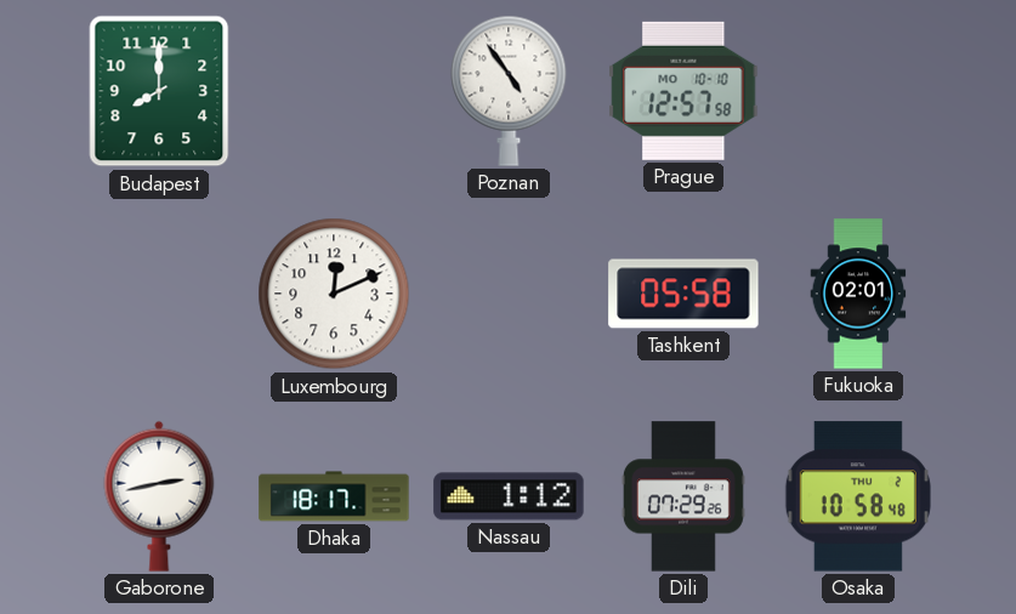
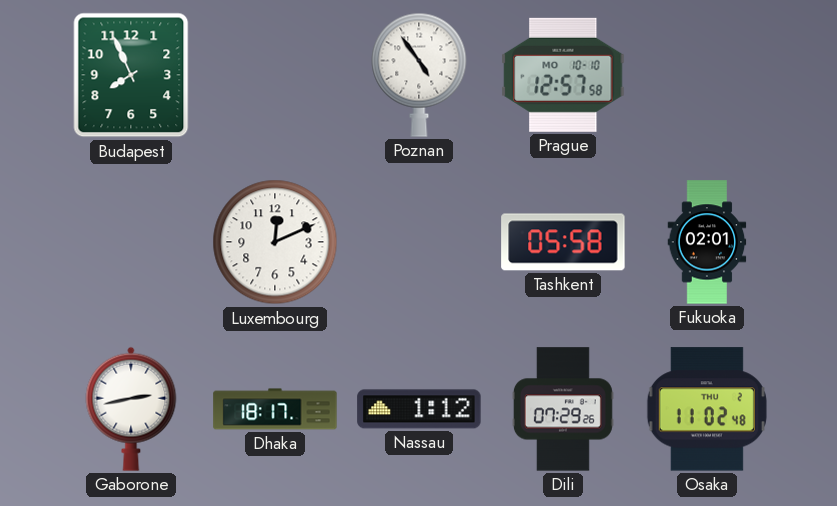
Budapest: 8:00 -> 7:56
Osaka: 10:58 -> 11:02
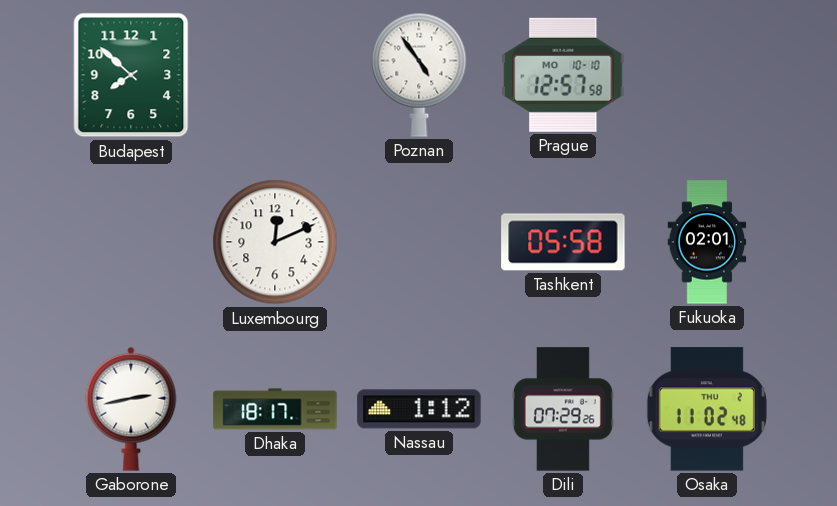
Budapest: 7:56 -> 7:52
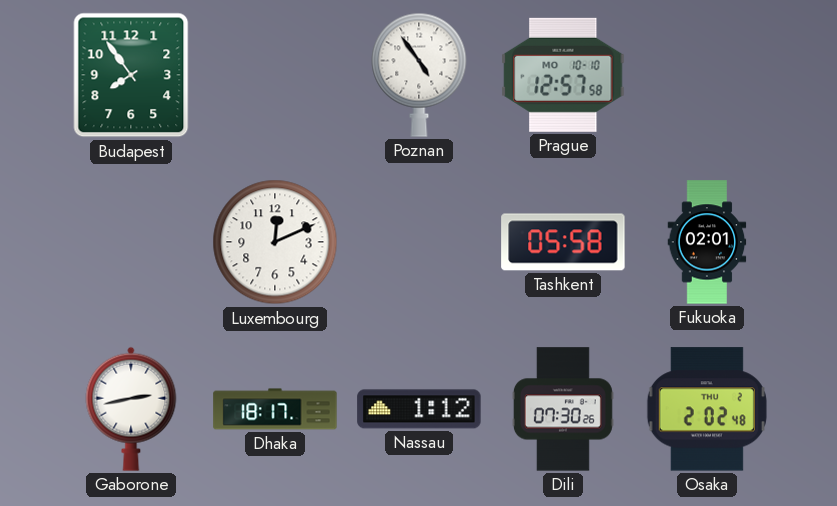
Budapest: 7:52 -> 7:54
Dili: 07:29 -> 07:30
Osaka: 11:02 -> 2:02
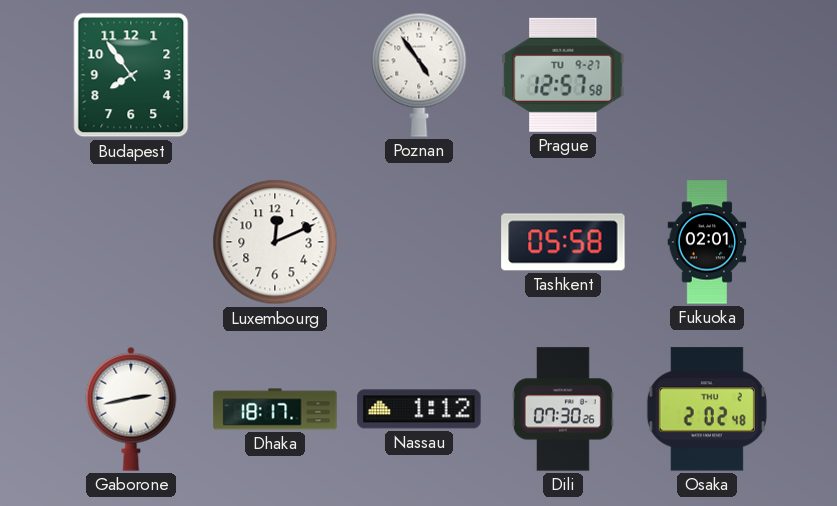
Prague date: MO 10-10 -> TU 9-27
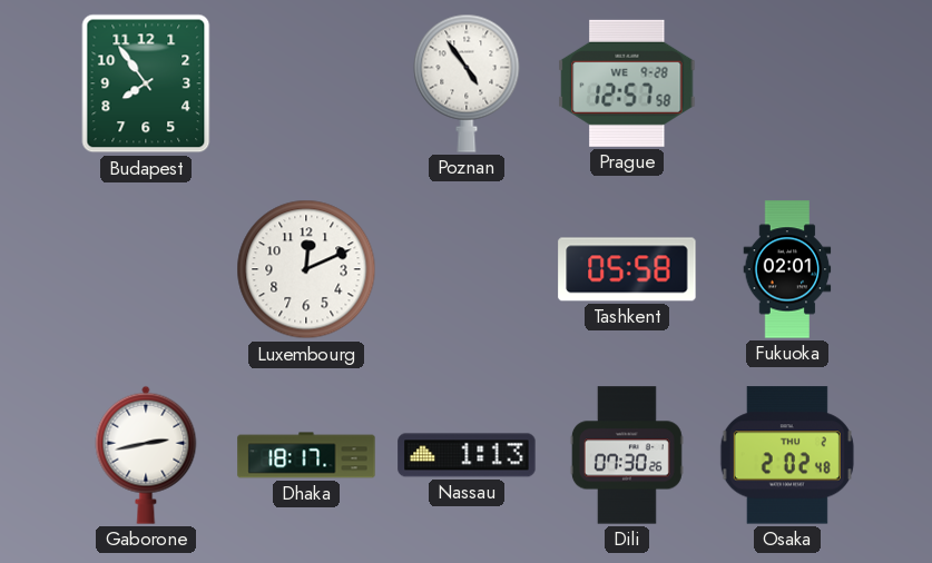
Prague date: TU 9-27 -> WE 9-28
Nassau: 1:12 -> 1:13
